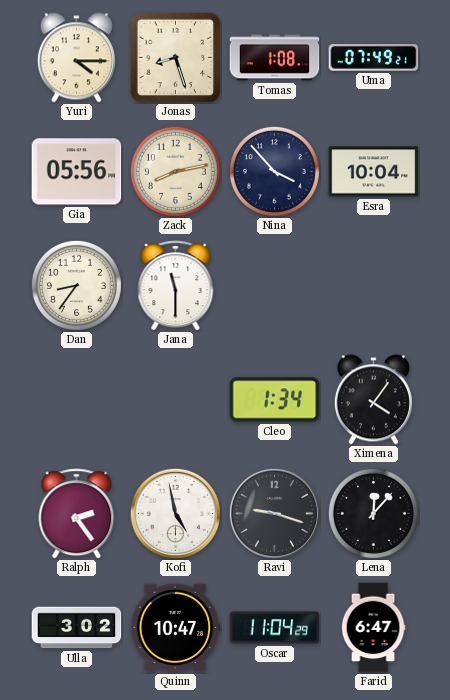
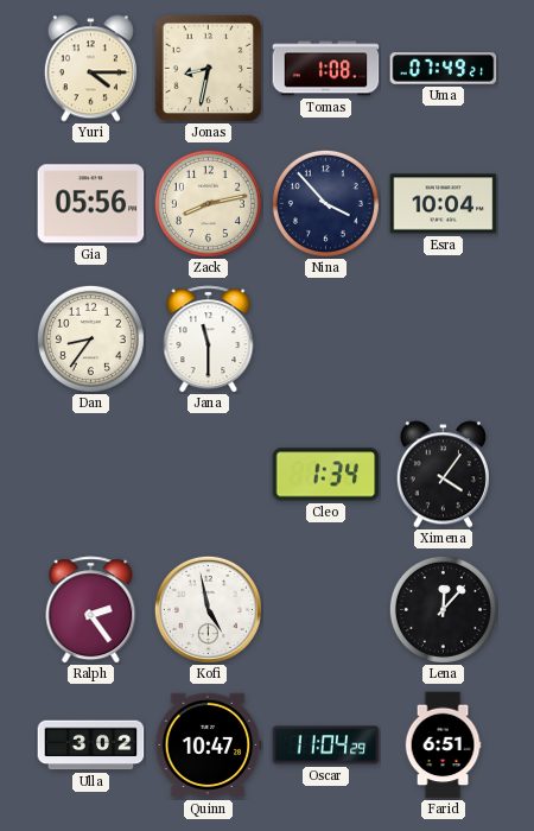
Jonas: 8:27 -> 8:32
Ravi: 9:18 -> none
Farid: 6:47 -> 6:51
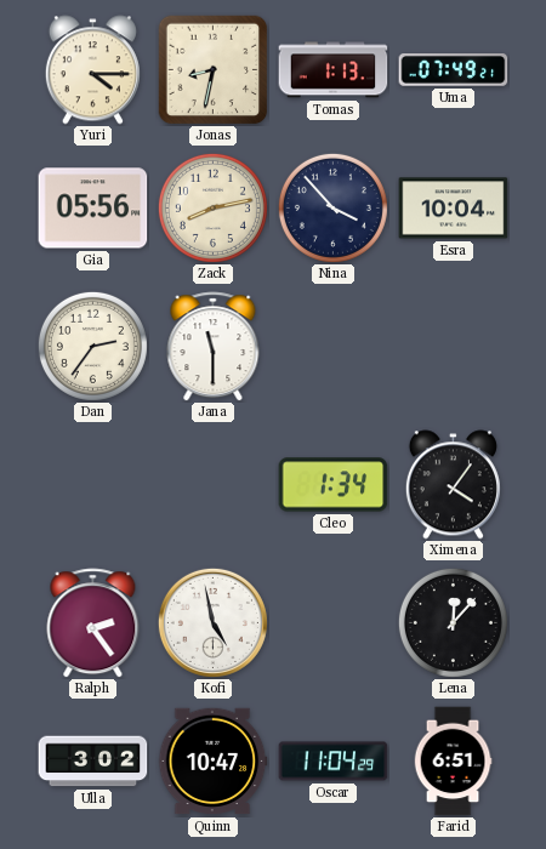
Tomas: 1:08 -> 1:13
Dan: 8:36 -> 2:36
